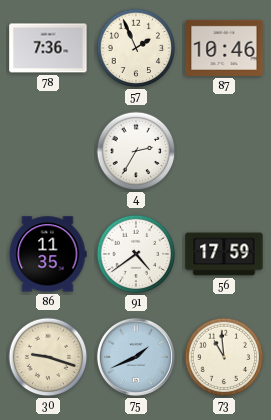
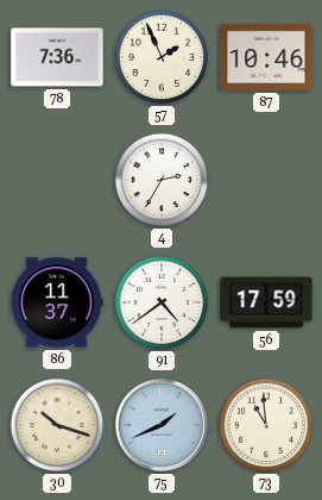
86: 11:35 -> 11:37
30: 9:18 -> 10:18
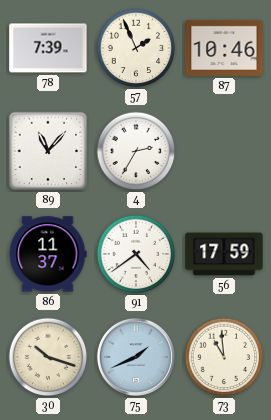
78: 7:36 -> 7:39
89: none -> 11:07
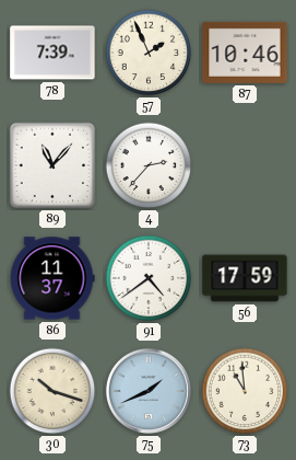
4: 2:35 -> 2:37
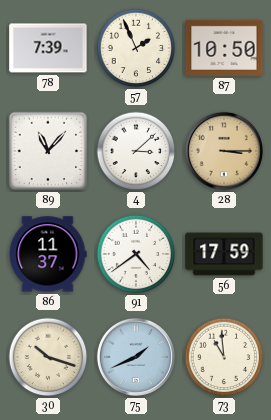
87: 10:46 -> 10:50
4: 2:37 -> 3:08
28: none -> 3:15
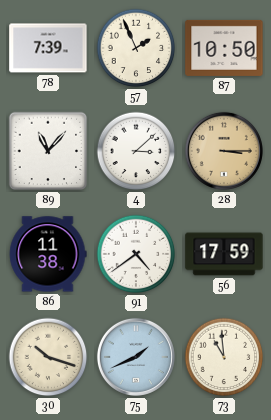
86: 11:37 -> 11:38
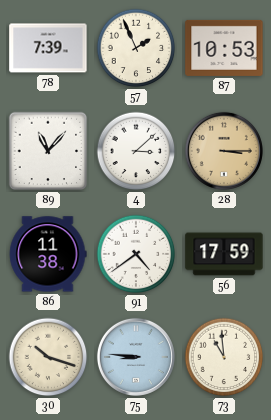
87: 10:50 -> 10:53
75: 1:41 -> 8:46
